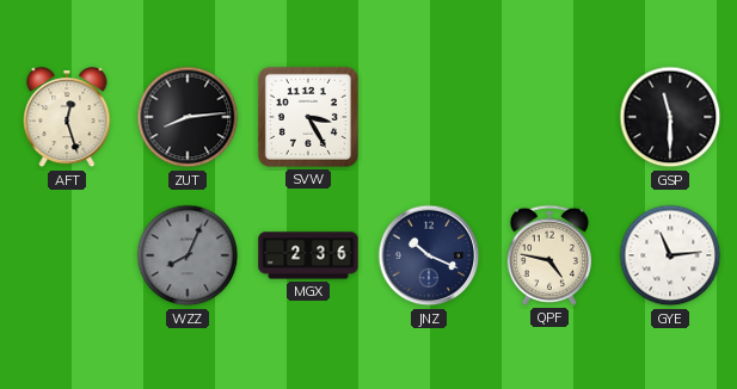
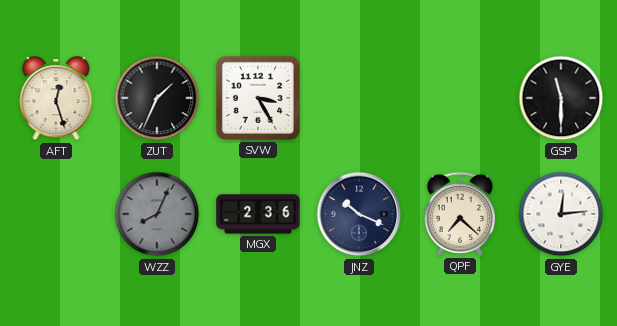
ZUT: 8:14 -> 1:34
QPF: 4:47 -> 7:22
GYE: 11:14 -> 12:14
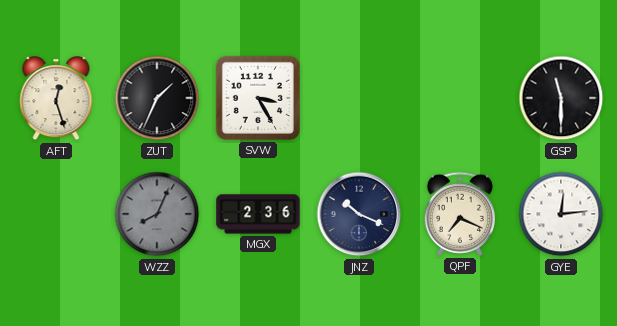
QPF: 7:22 -> 7:19
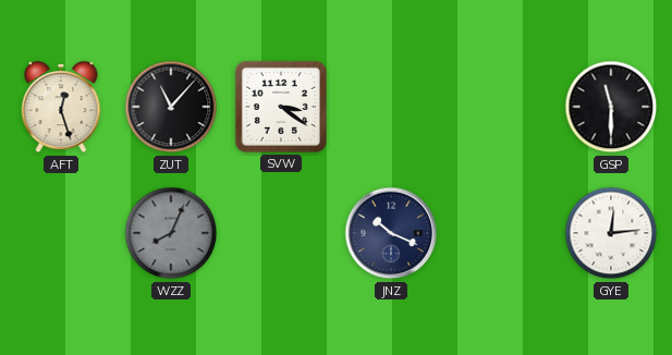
ZUT: 1:34 -> 11:07
SVW: 3:25 -> 3:21
MGX: 2:36 -> none
QPF: 7:19 -> none
